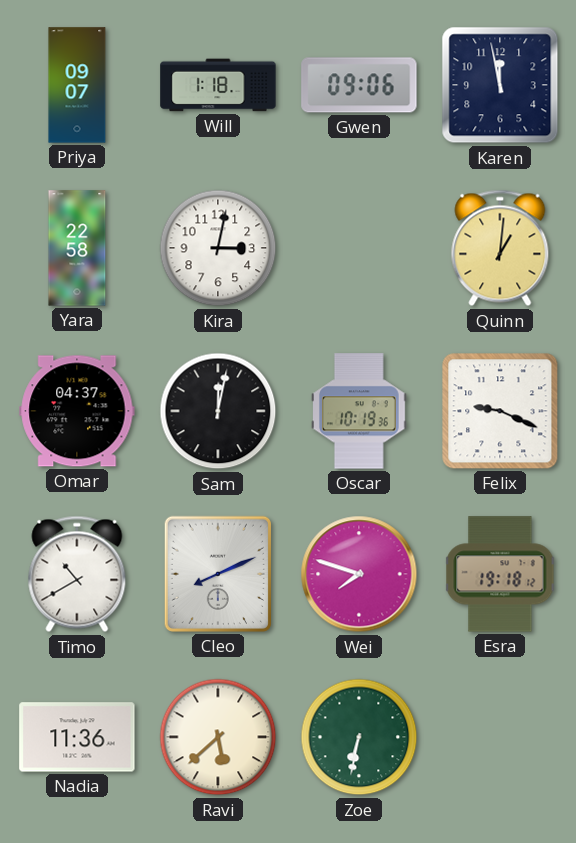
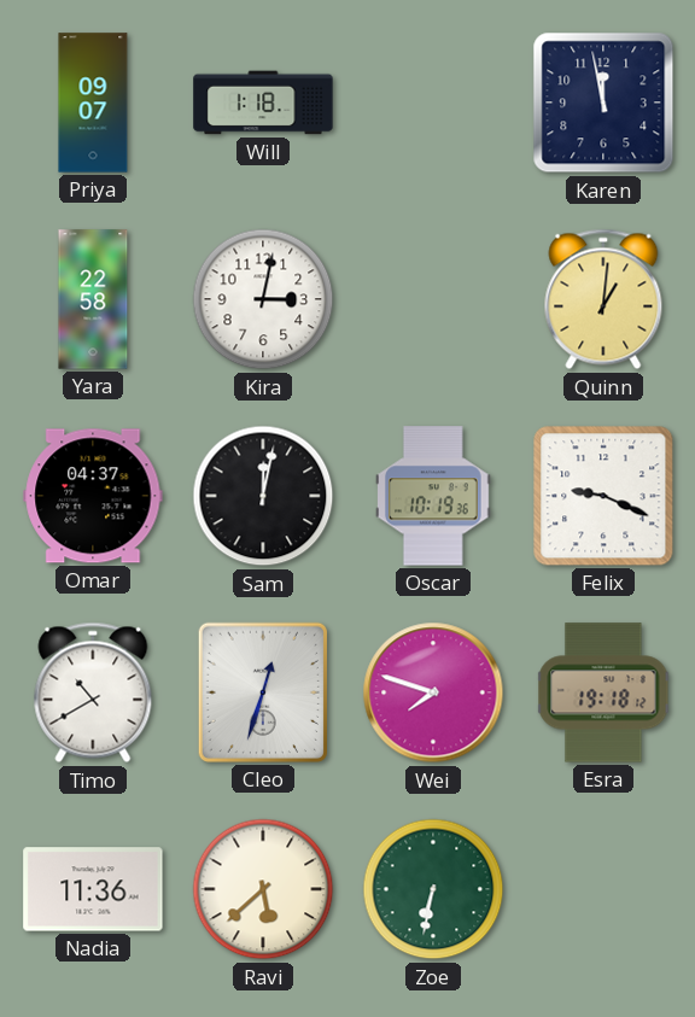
Gwen: 09:06 -> none
Cleo: 8:11 -> 12:33
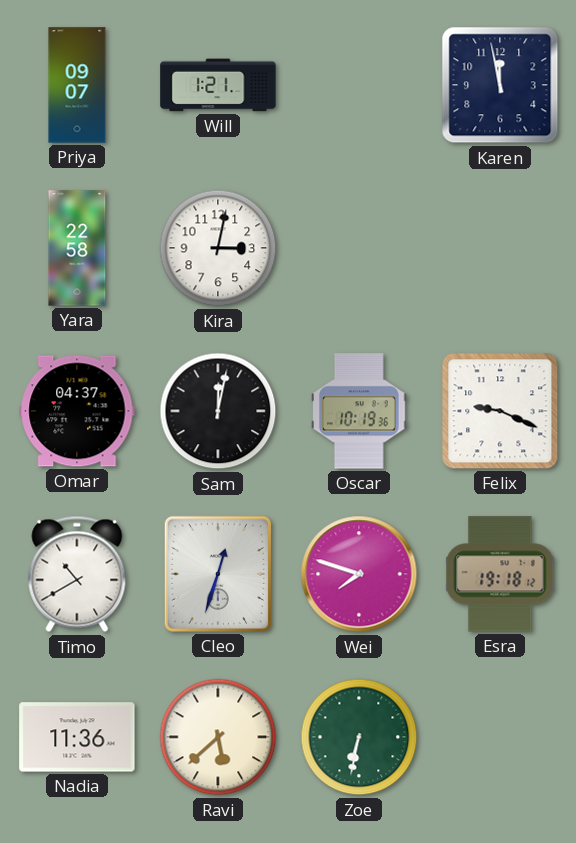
Will: 1:18 -> 1:21
Quinn: 1:01 -> none
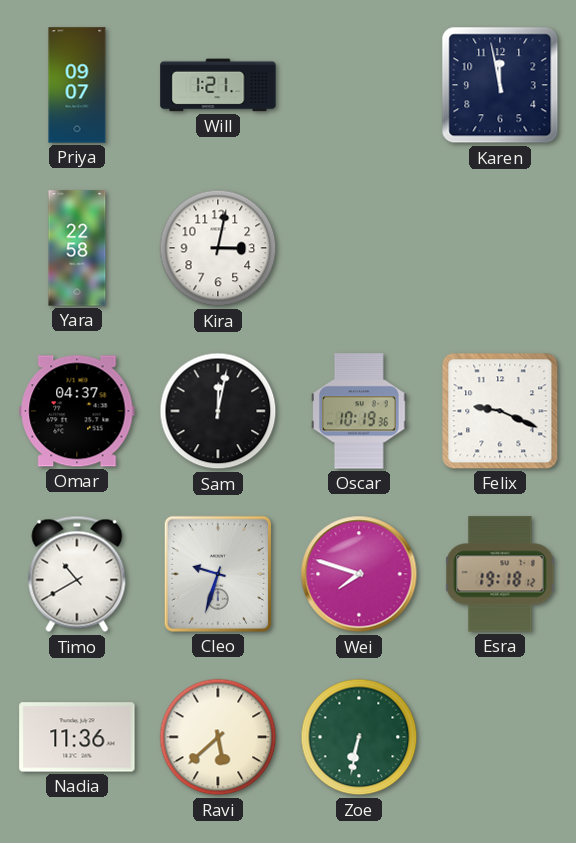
Cleo: 12:33 -> 9:33
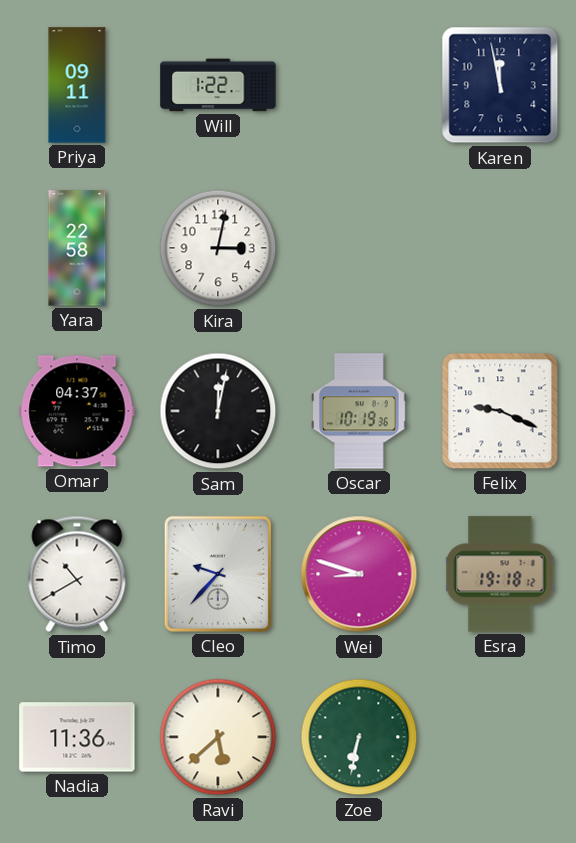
Priya: 09:07 -> 09:11
Will: 1:21 -> 1:22
Cleo: 9:33 -> 9:37
Wei: 7:48 -> 8:48
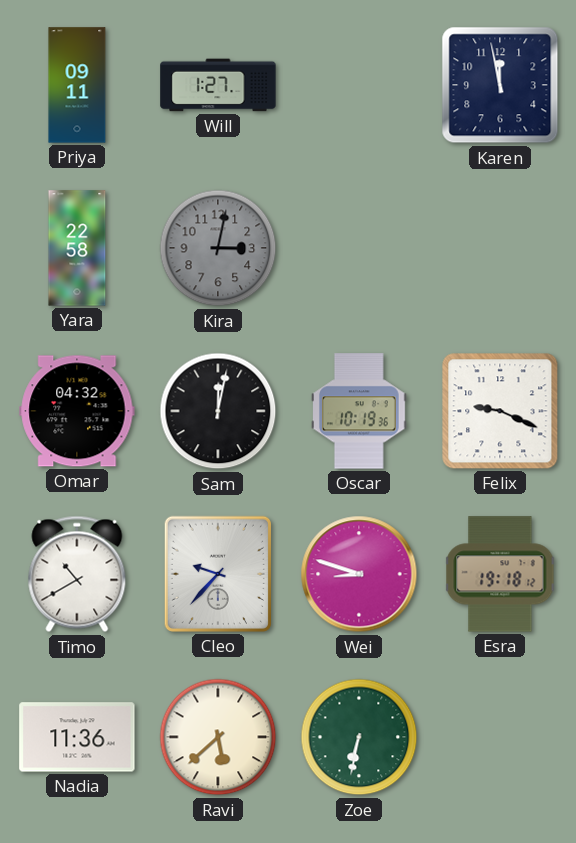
Will: 1:22 -> 1:27
Kira dial: white -> grey
Omar: 04:37 -> 04:32
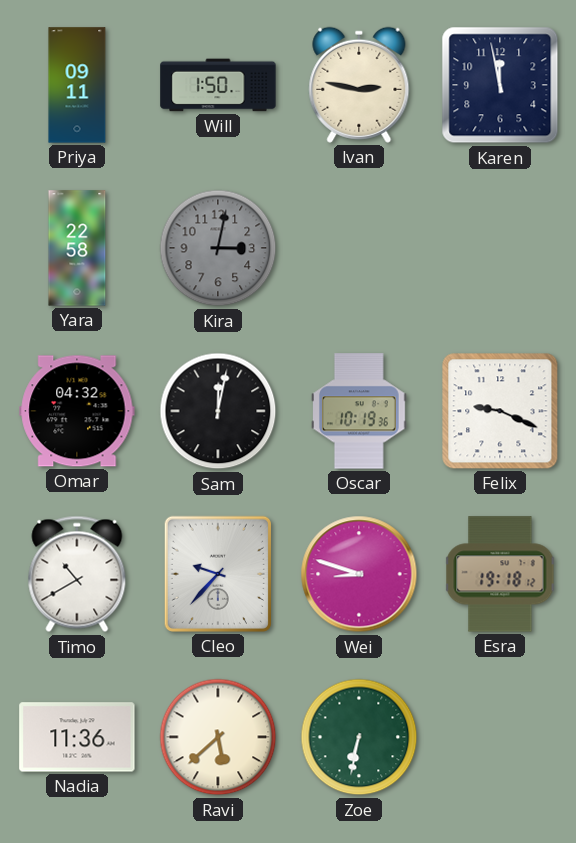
Will: 1:27 -> 1:50
Ivan: none -> 2:47
